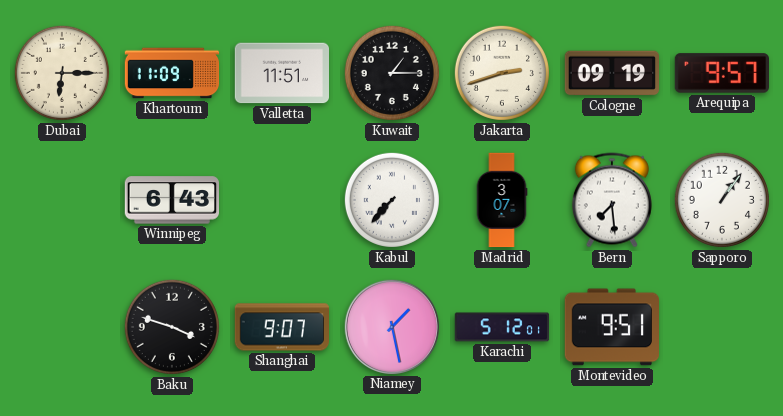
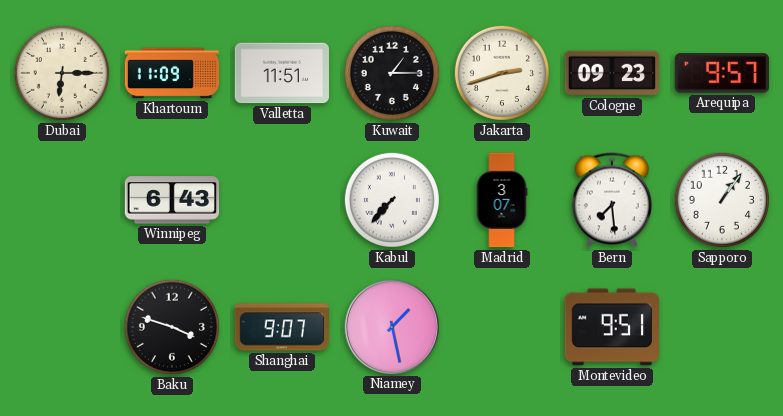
Cologne: 09:19 -> 09:23
Karachi: 5:12 -> none
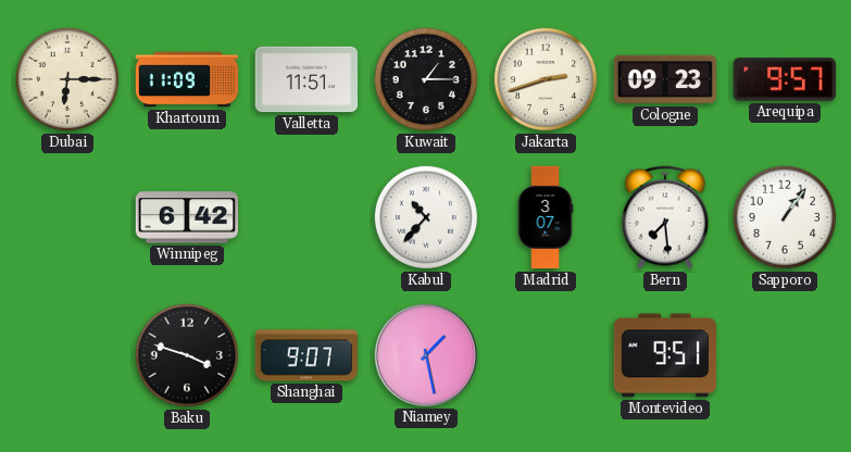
Winnipeg: 6:43 -> 6:42
Kabul: 7:37 -> 10:37
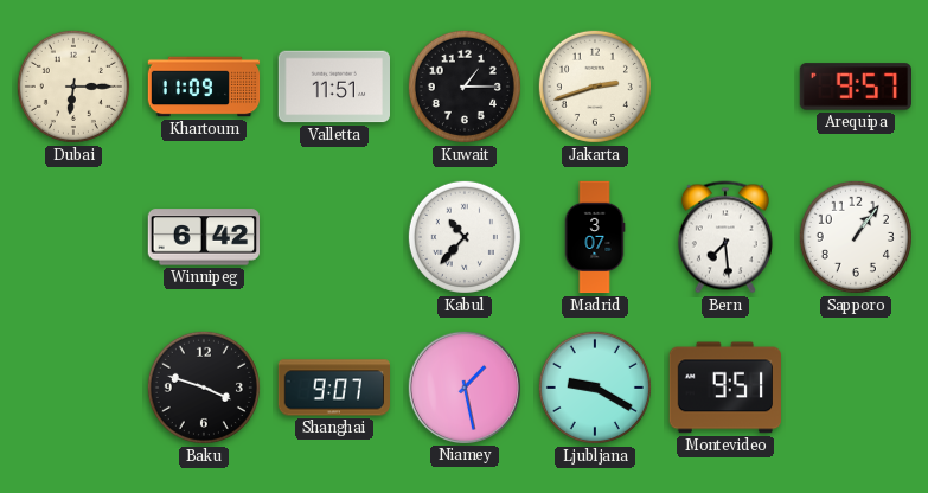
Cologne: 09:23 -> none
Ljubljana: none -> 9:20
